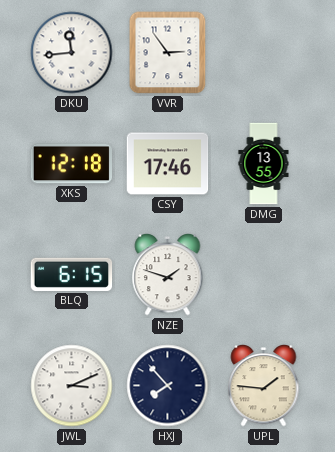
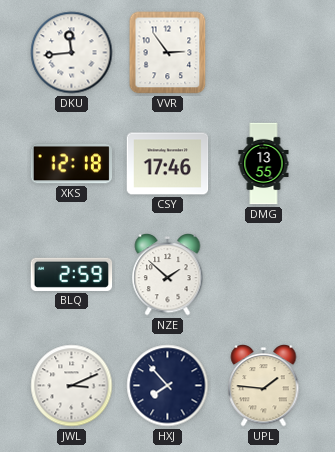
BLQ: 6:15 -> 2:59
NZE: 1:48 -> 1:52
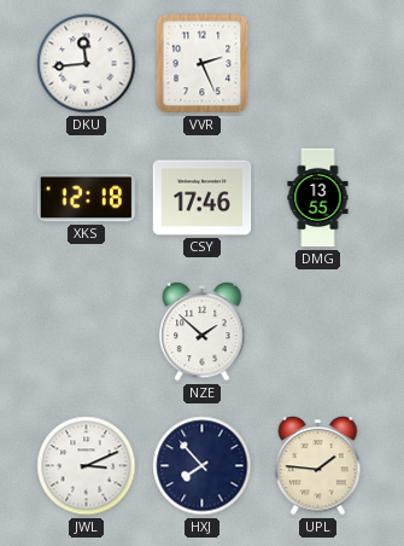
VVR: 2:54 -> 2:26
BLQ: 2:59 -> none
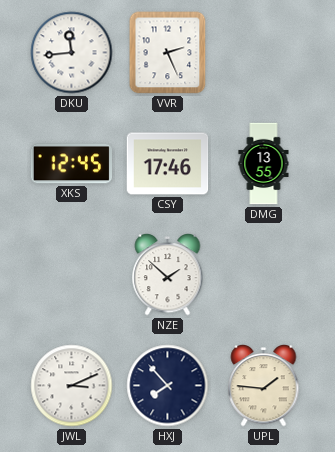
XKS: 12:18 -> 12:45
